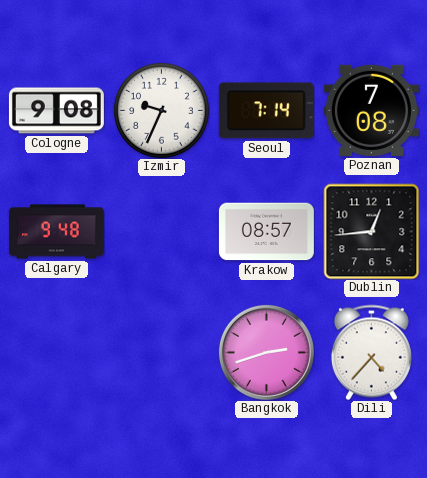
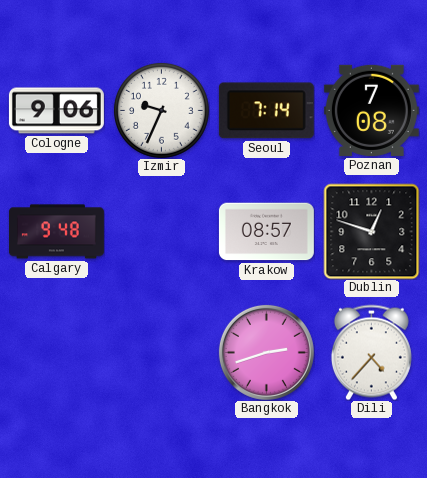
Cologne: 9:08 -> 9:06
Dublin: 12:44 -> 12:48
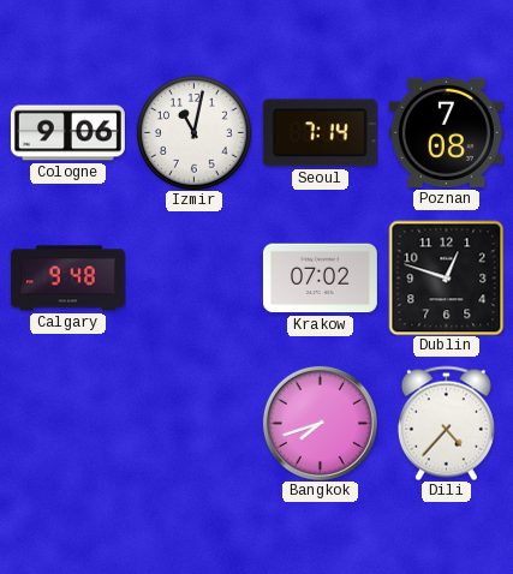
Izmir: 9:34 -> 11:02
Krakow: 08:57 -> 07:02
Bangkok: 2:42 -> 7:42
